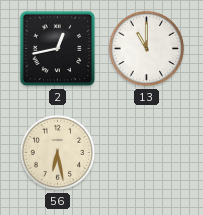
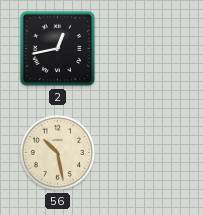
13: 11:00 -> none
56: 6:28 -> 10:28
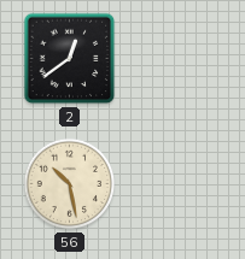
2: 12:43 -> 12:39
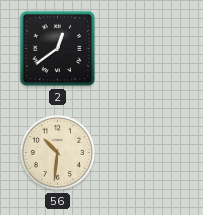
56: 10:28 -> 10:31
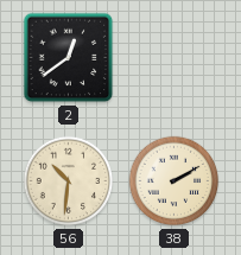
38: none -> 2:10
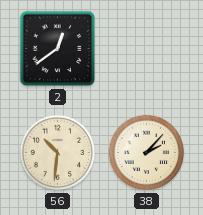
38: 2:10 -> 2:07
